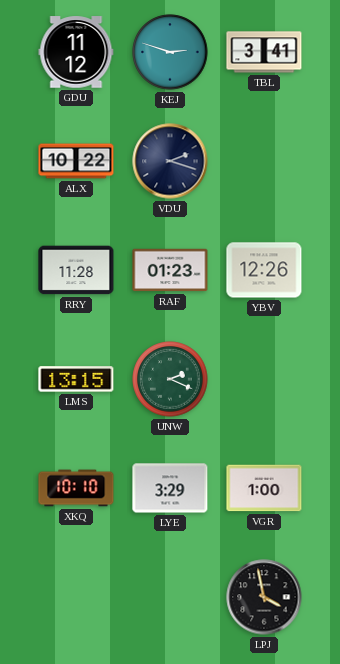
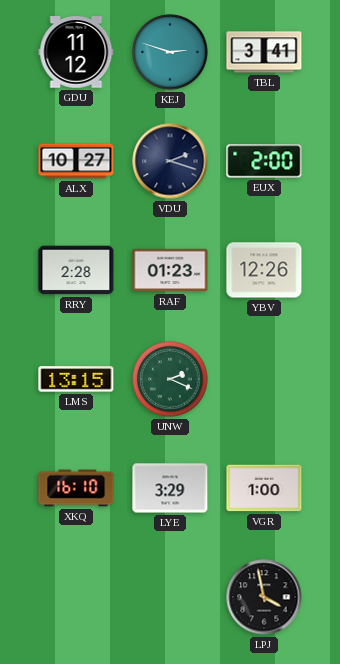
ALX: 10:22 -> 10:27
EUX: none -> 2:00
RRY: 11:28 -> 2:28
XKQ: 10:10 -> 16:10
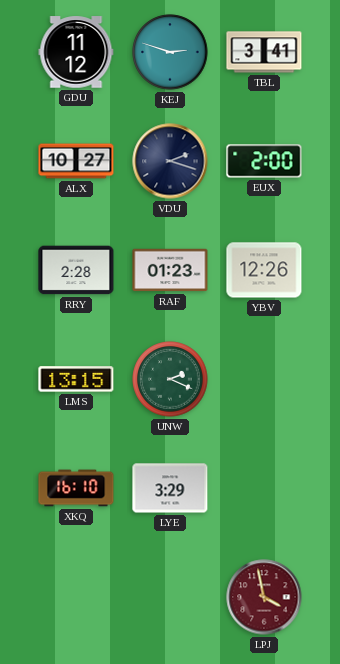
VGR: 1:00 -> none
LPJ dial: black -> burgundy
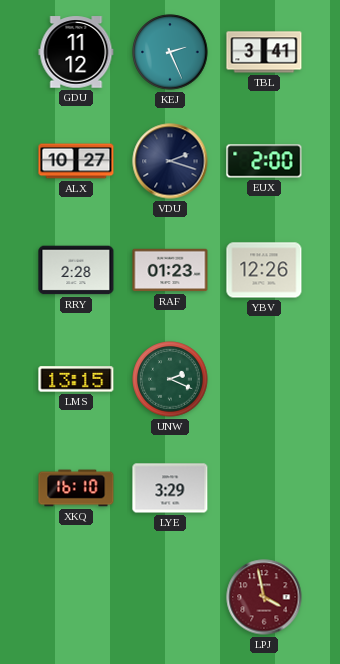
KEJ: 2:48 -> 2:26
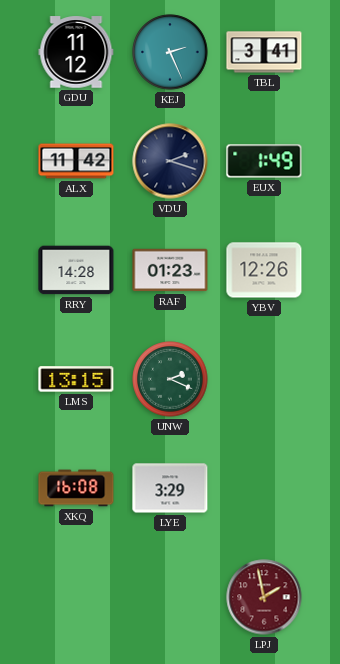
ALX: 10:27 -> 11:42
EUX: 2:00 -> 1:49
RRY: 2:28 -> 14:28
XKQ: 16:10 -> 16:08
LPJ: 3:58 -> 1:58
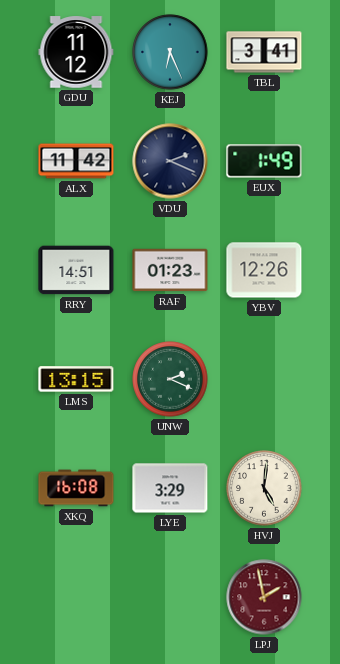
KEJ: 2:26 -> 6:26
VDU: 2:18 -> 2:19
RRY: 14:28 -> 14:51
HVJ: none -> 5:01
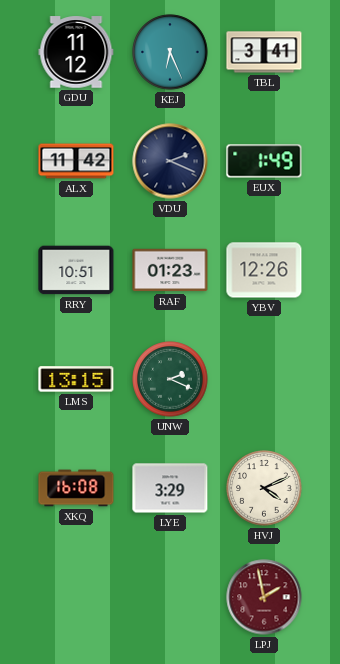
RRY: 14:51 -> 10:51
HVJ: 5:01 -> 4:11
